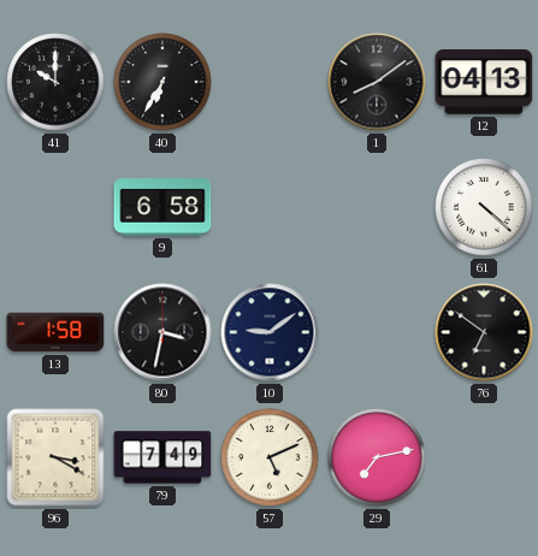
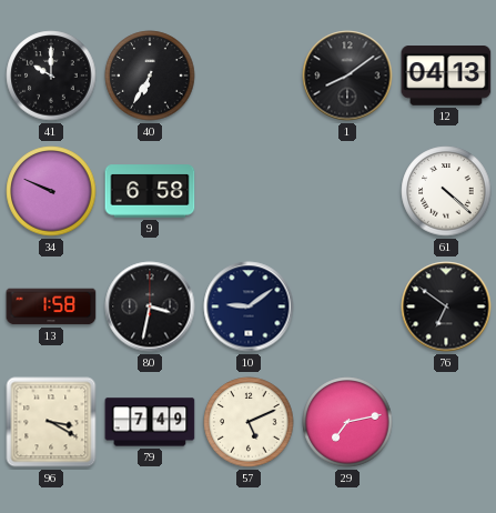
34: none -> 9:49
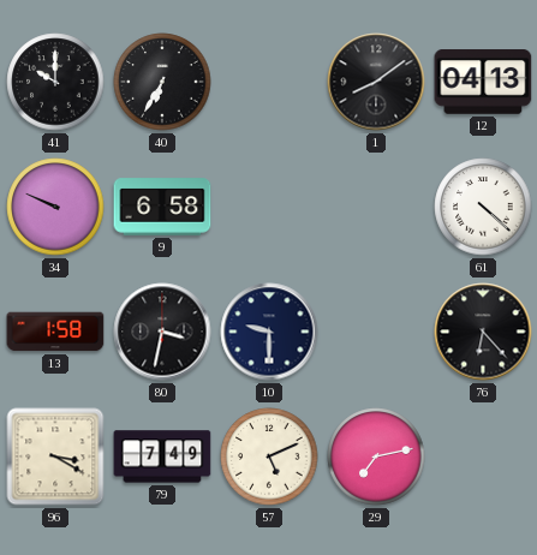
10: 9:09 -> 9:30
76: 6:51 -> 6:23
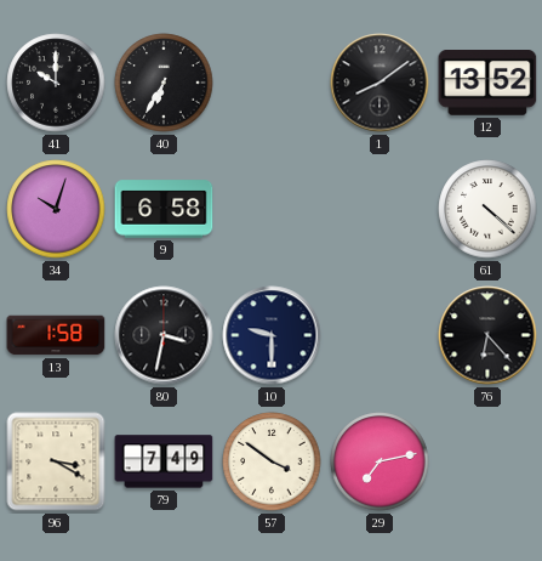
12: 04:13 -> 13:52
34: 9:49 -> 10:03
57: 5:11 -> 3:51
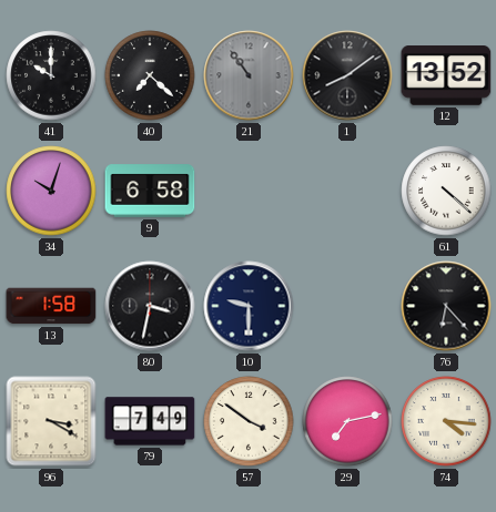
40: 6:35 -> 7:22
21: none -> 10:54
74: none -> 4:16
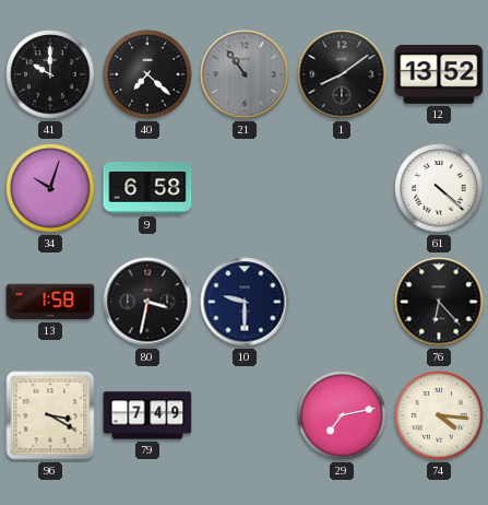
57: 3:51 -> none
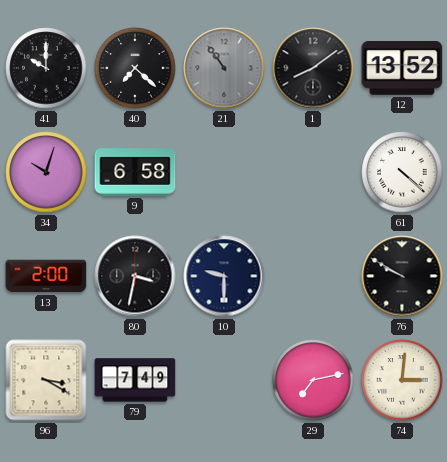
13: 1:58 -> 2:00
76: 6:23 -> 9:50
74: 4:16 -> 3:01
